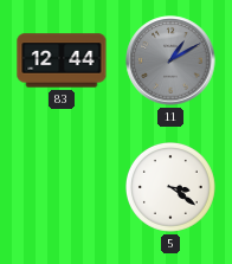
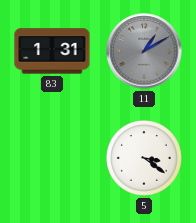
83: 12:44 -> 1:31
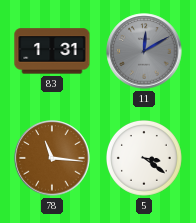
11: 1:10 -> 12:10
78: none -> 11:16
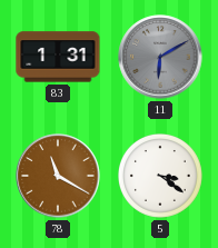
11: 12:10 -> 6:10
78: 11:16 -> 11:20
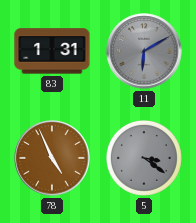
78: 11:20 -> 4:56
5 dial: white -> grey
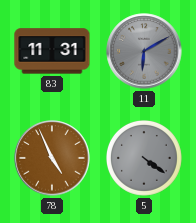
83: 1:31 -> 11:31
5: 3:21 -> 4:21
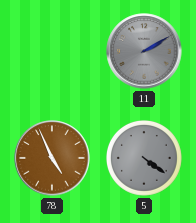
83: 11:31 -> none
11: 6:10 -> 2:10
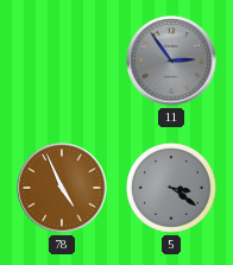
11: 2:10 -> 2:54
5: 4:21 -> 3:21
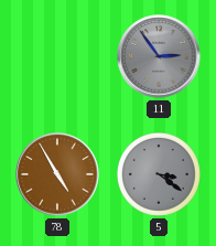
78: 4:56 -> 4:55
